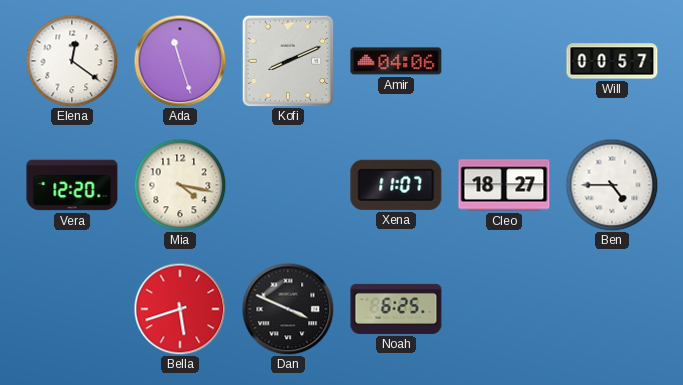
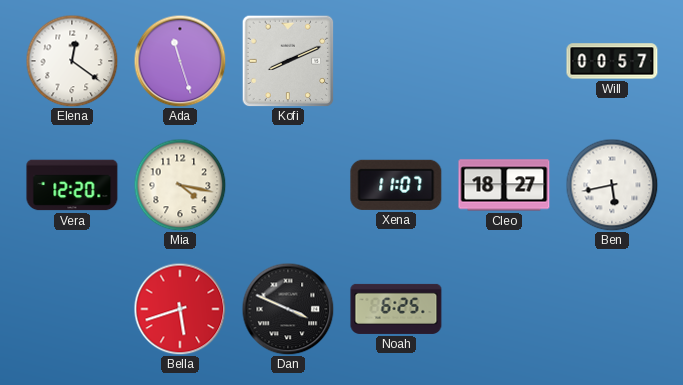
Amir: 04:06 -> none
Ben: 4:45 -> 5:43
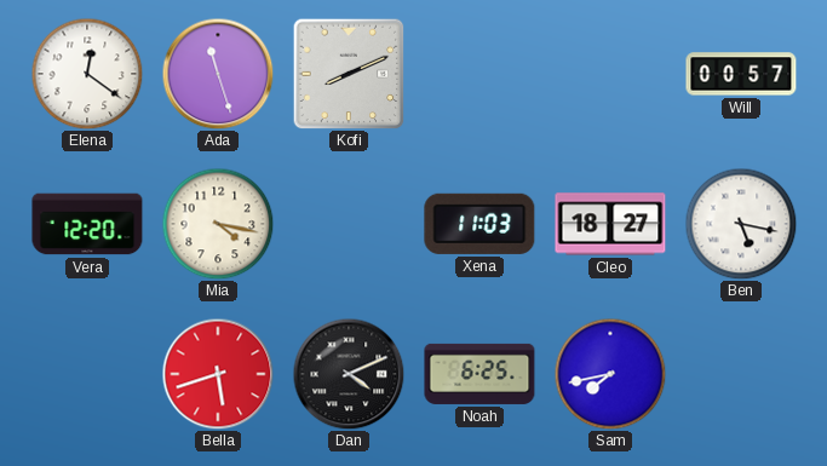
Xena: 11:07 -> 11:03
Ben: 5:43 -> 5:17
Dan: 3:49 -> 4:11
Sam: none -> 7:43
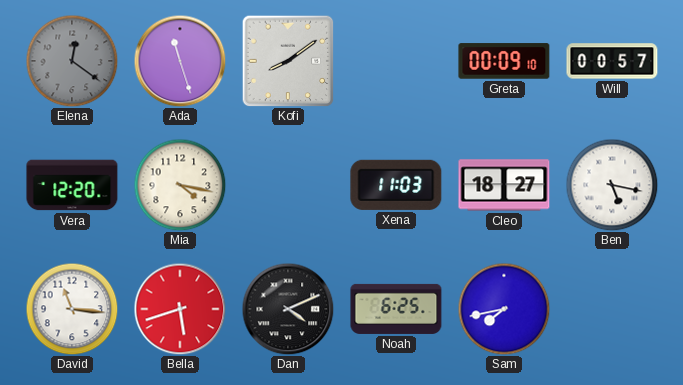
Elena dial: white -> grey
Kofi: 8:11 -> 8:09
Greta: none -> 00:09
David: none -> 11:16
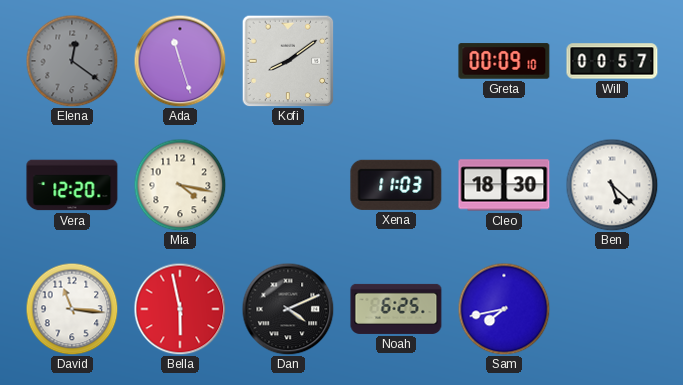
Cleo: 18:27 -> 18:30
Ben: 5:17 -> 5:22
Bella: 5:42 -> 5:58
